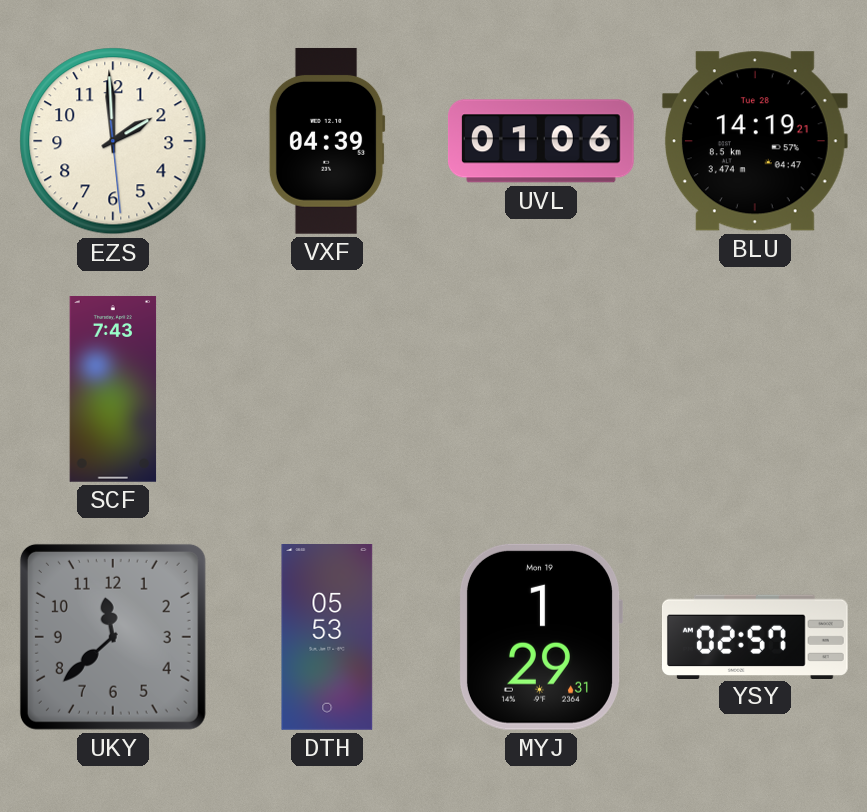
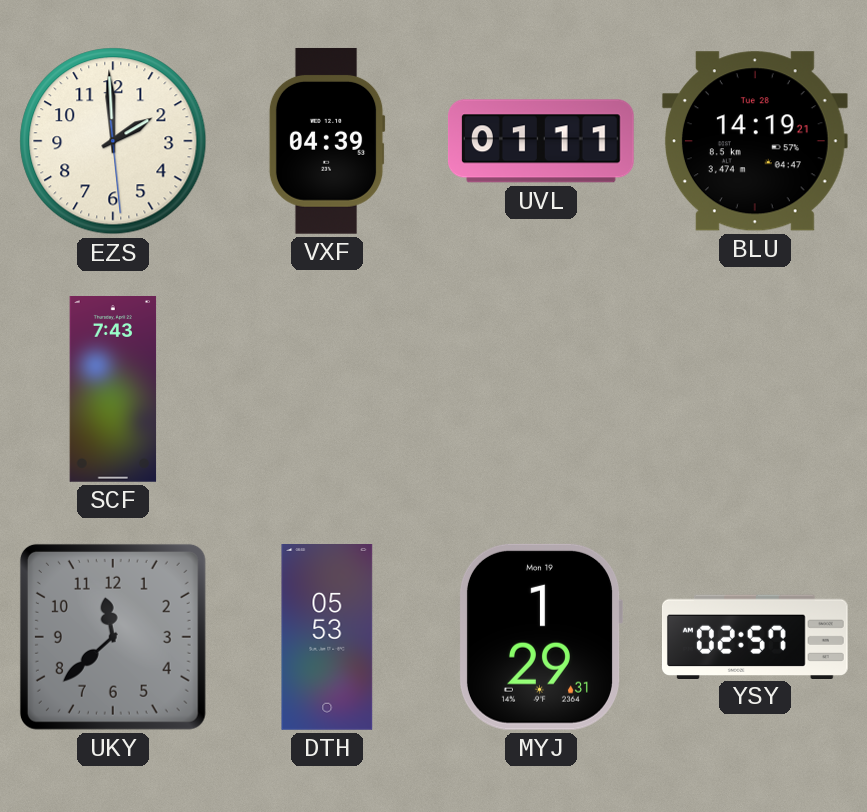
UVL: 01:06 -> 01:11
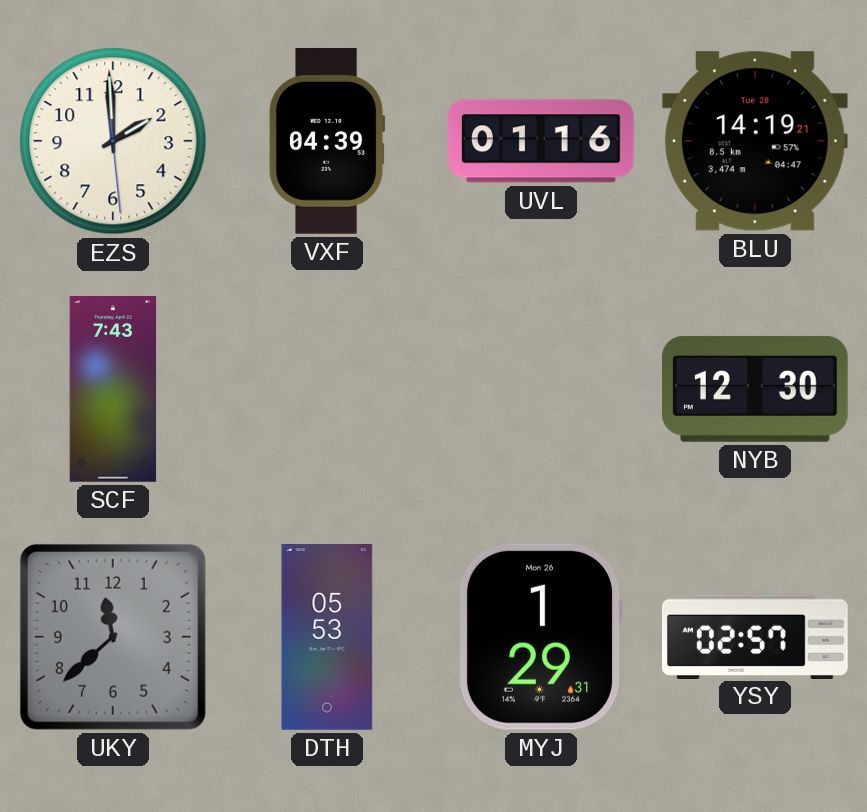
UVL: 01:11 -> 01:16
NYB: none -> 12:30
MYJ date: Mon 19 -> Mon 26
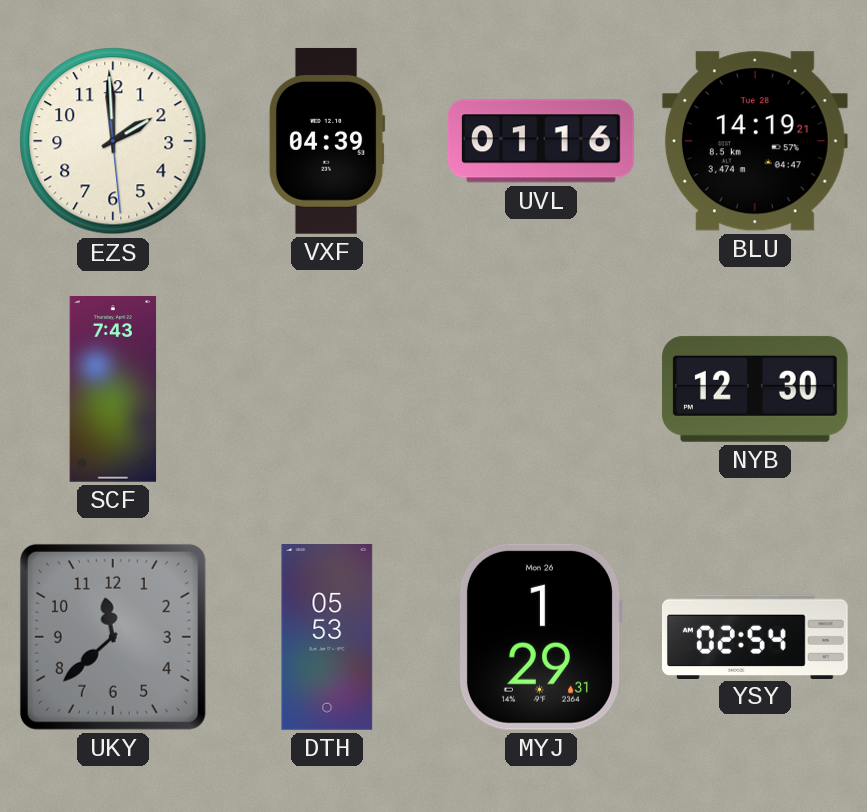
YSY: 02:57 -> 02:54
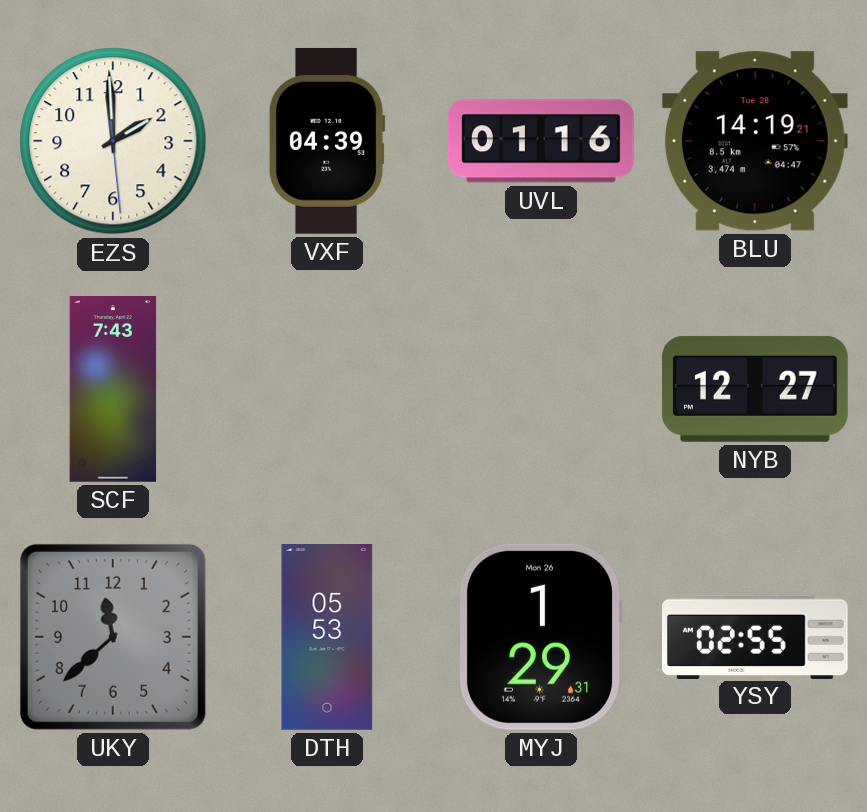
NYB: 12:30 -> 12:27
YSY: 02:54 -> 02:55
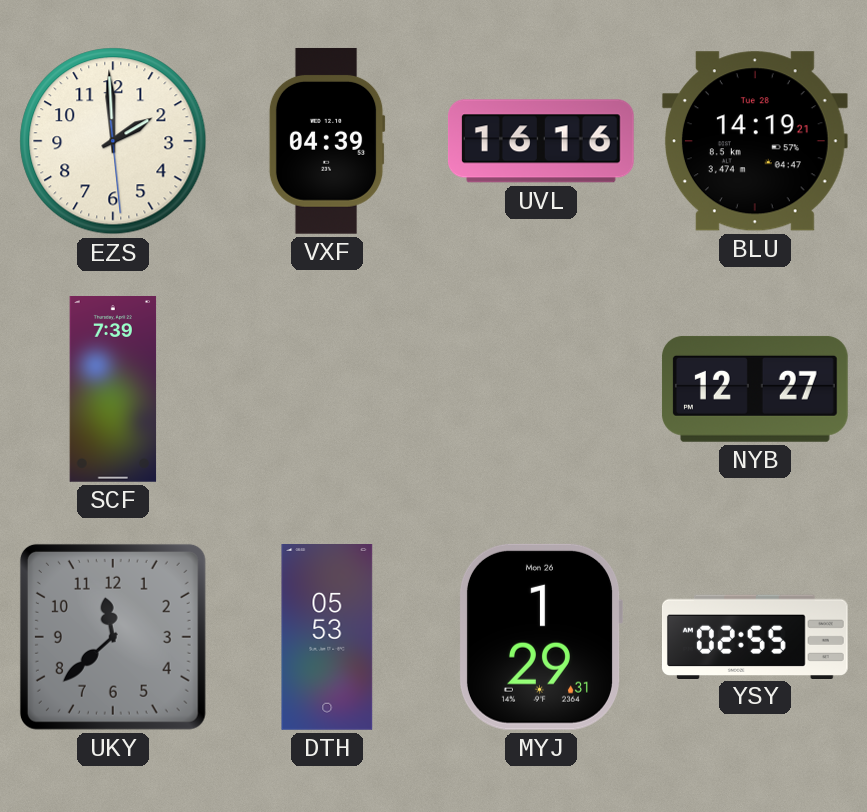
UVL: 01:16 -> 16:16
SCF: 7:43 -> 7:39
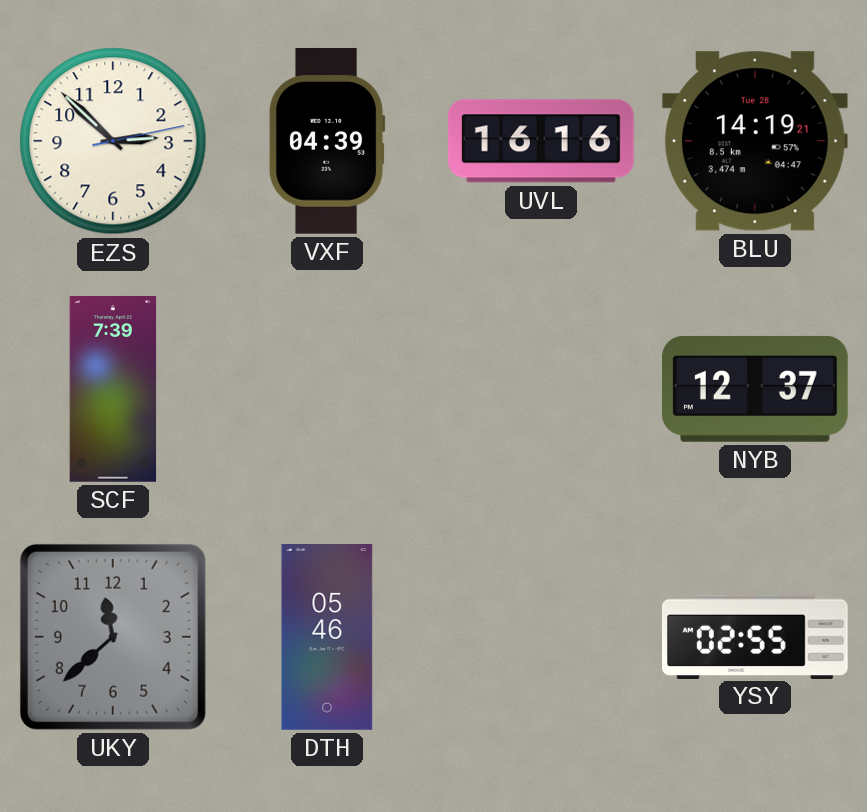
EZS: 1:59 -> 2:52
NYB: 12:27 -> 12:37
DTH: 05:53 -> 05:46
MYJ: 1:29 -> none
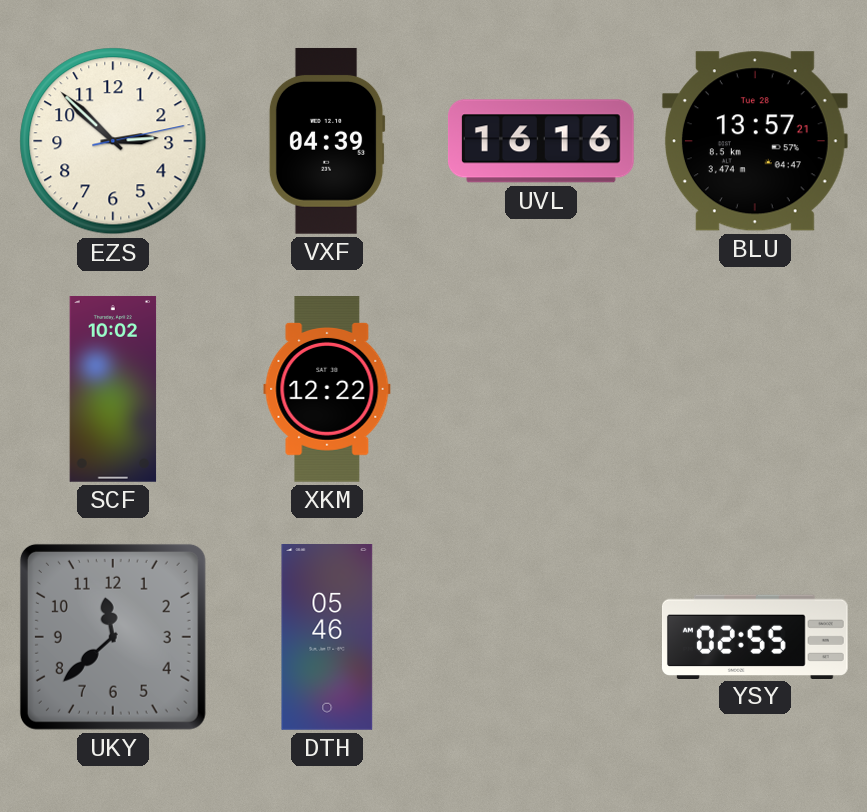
BLU: 14:19 -> 13:57
SCF: 7:39 -> 10:02
XKM: none -> 12:22
NYB: 12:37 -> none
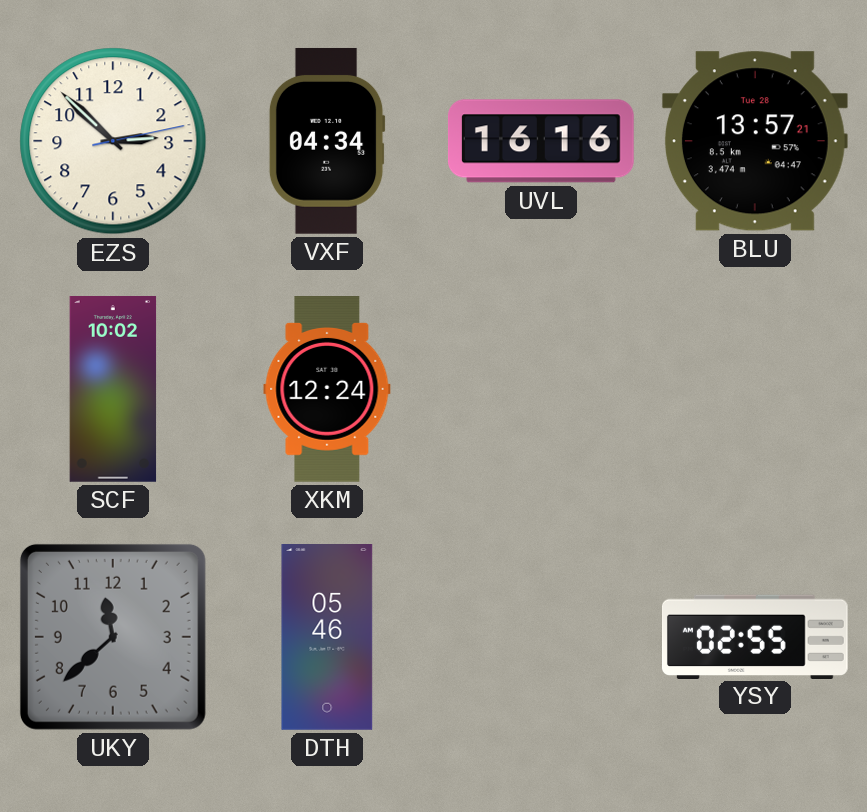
VXF: 04:39 -> 04:34
XKM: 12:22 -> 12:24
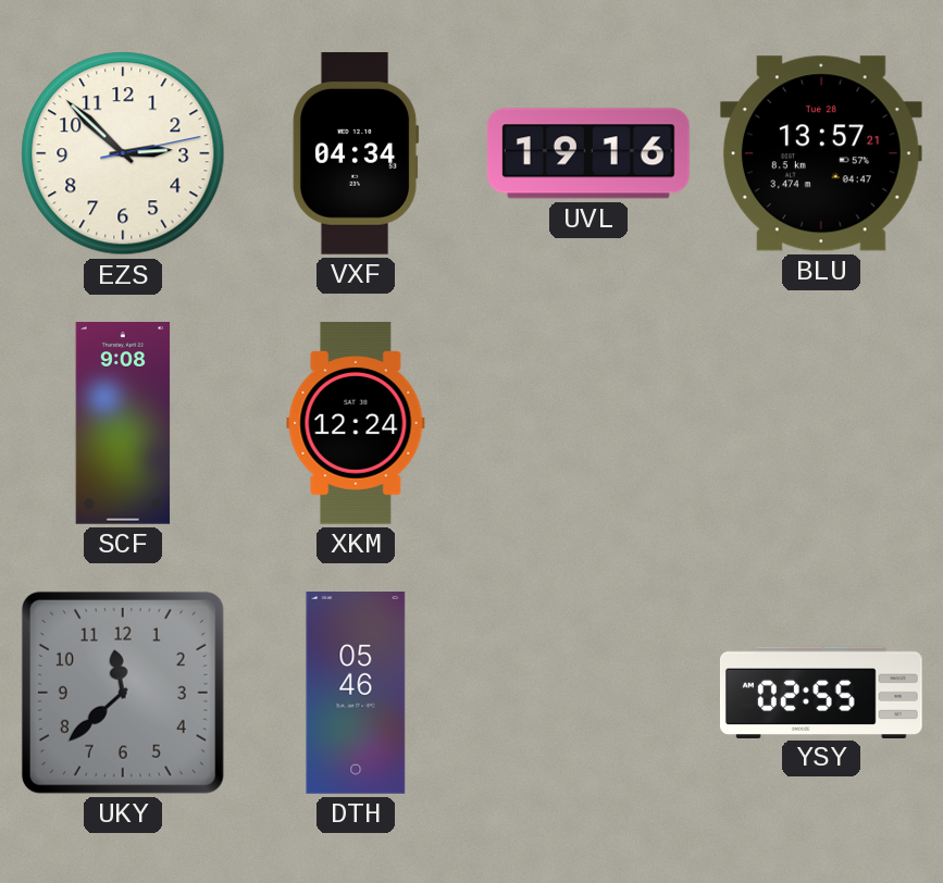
UVL: 16:16 -> 19:16
SCF: 10:02 -> 9:08
